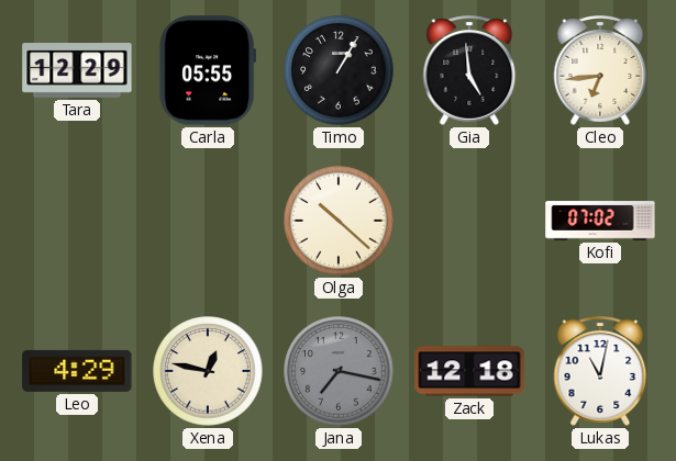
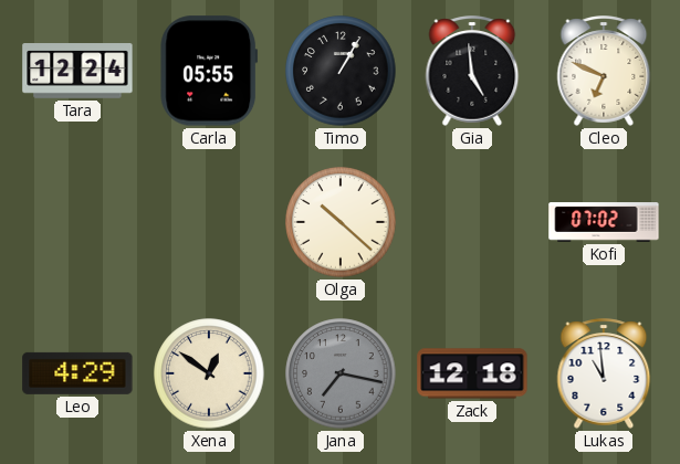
Tara: 12:29 -> 12:24
Cleo: 6:44 -> 6:49
Xena: 12:47 -> 12:51
Lukas: 11:02 -> 10:59
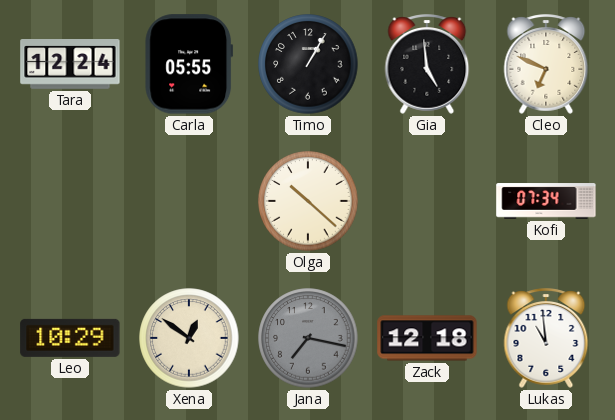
Kofi: 07:02 -> 07:34
Leo: 4:29 -> 10:29
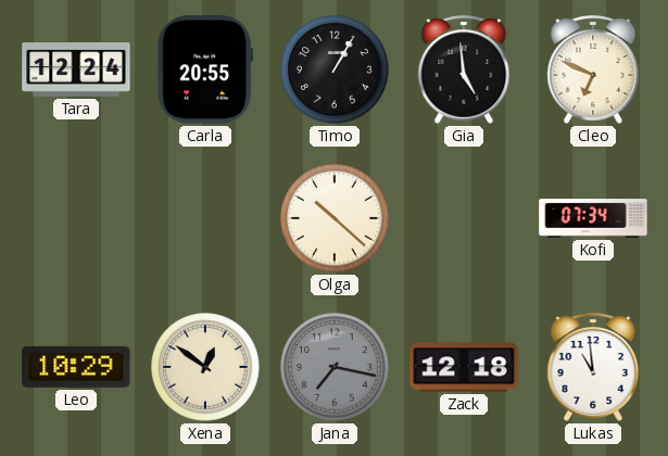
Carla: 05:55 -> 20:55
